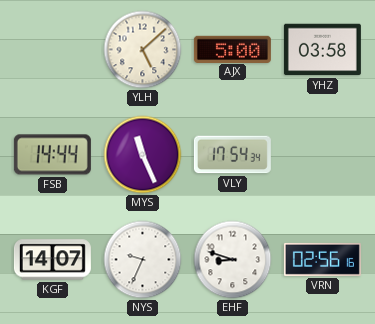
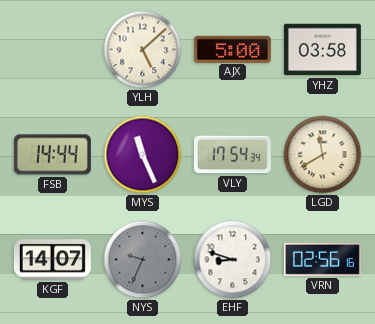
LGD: none -> 11:40
NYS dial: white -> grey
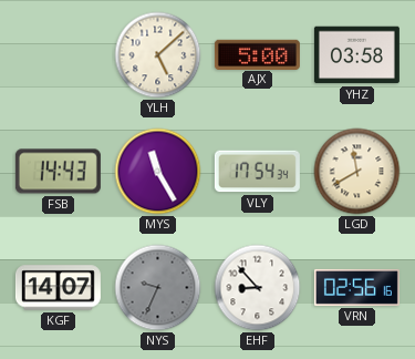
FSB: 14:44 -> 14:43
MYS: 11:26 -> 11:25
EHF: 8:48 -> 8:53
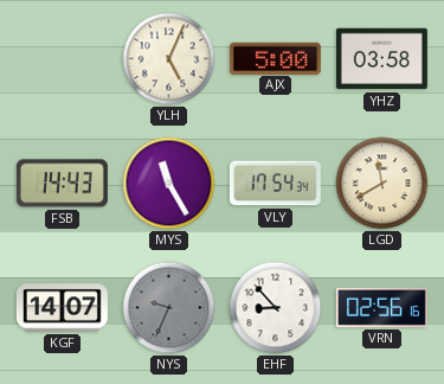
YLH: 5:08 -> 5:04
